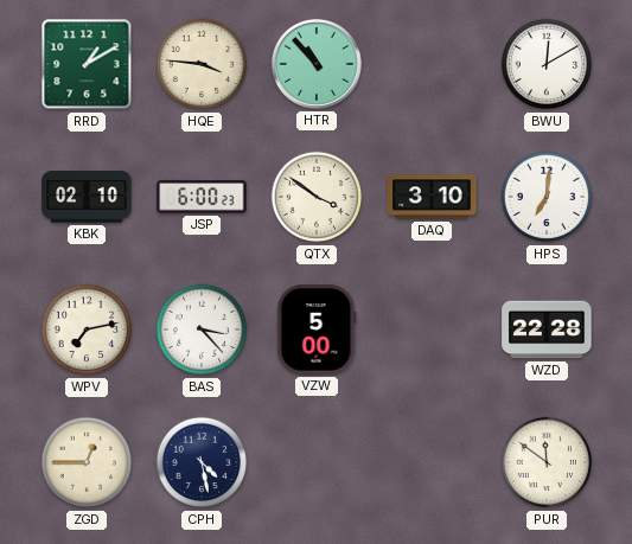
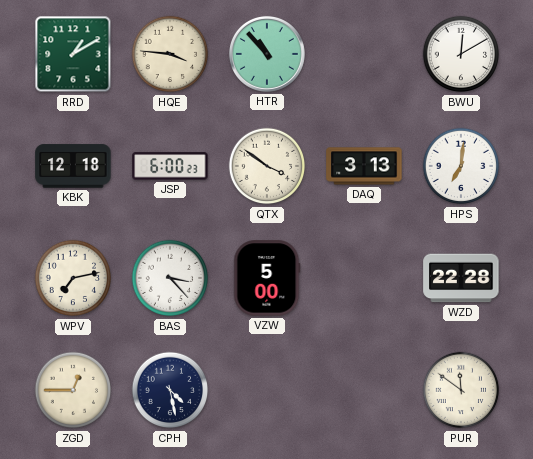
KBK: 02:10 -> 12:18
DAQ: 3:10 -> 3:13
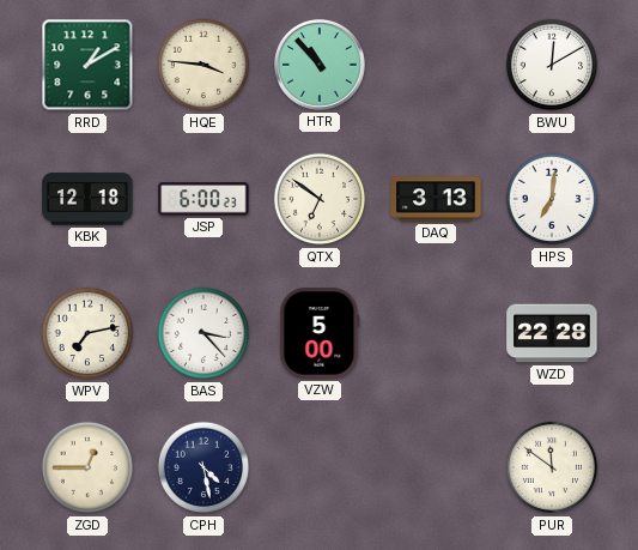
QTX: 3:51 -> 6:51
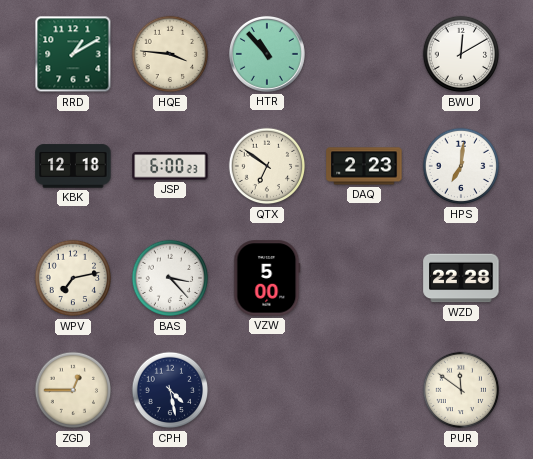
DAQ: 3:13 -> 2:23
